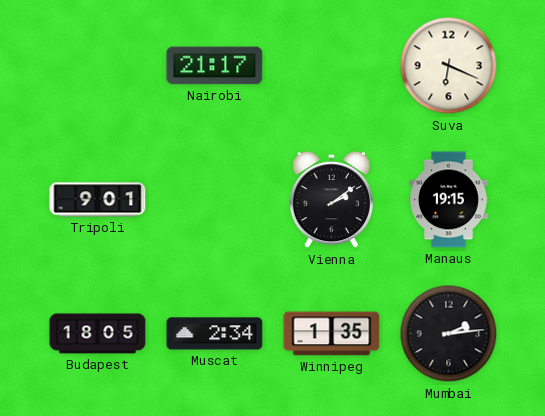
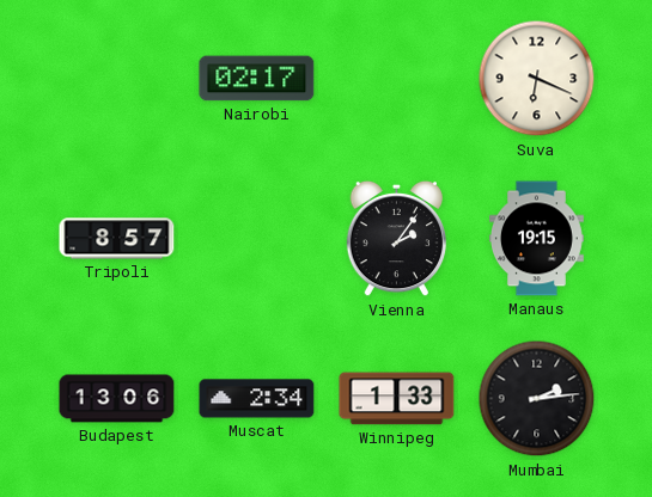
Nairobi: 21:17 -> 02:17
Tripoli: 9:01 -> 8:57
Vienna: 2:09 -> 2:06
Budapest: 18:05 -> 13:06
Winnipeg: 1:35 -> 1:33
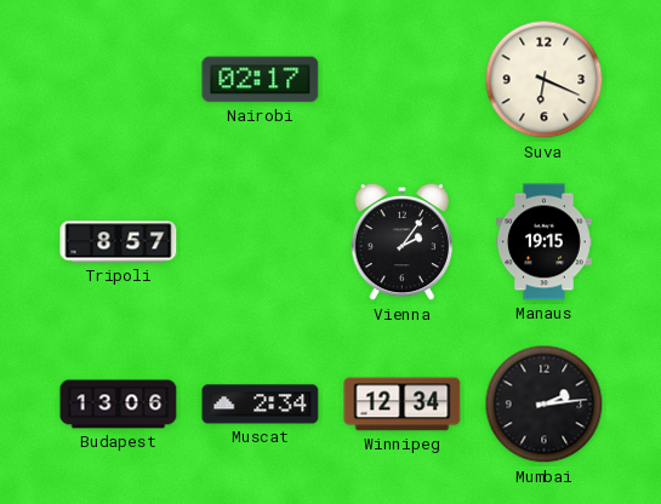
Winnipeg: 1:33 -> 12:34
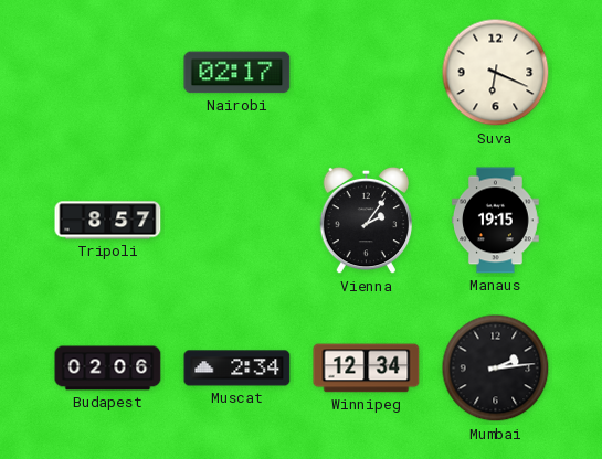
Budapest: 13:06 -> 02:06
